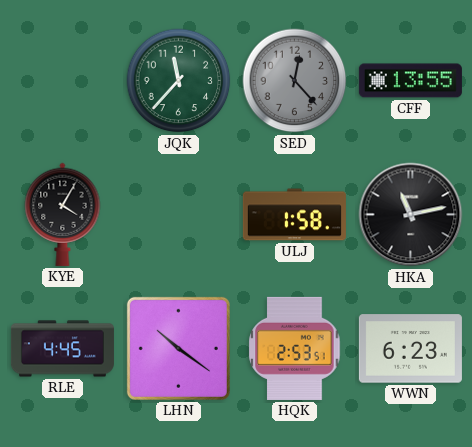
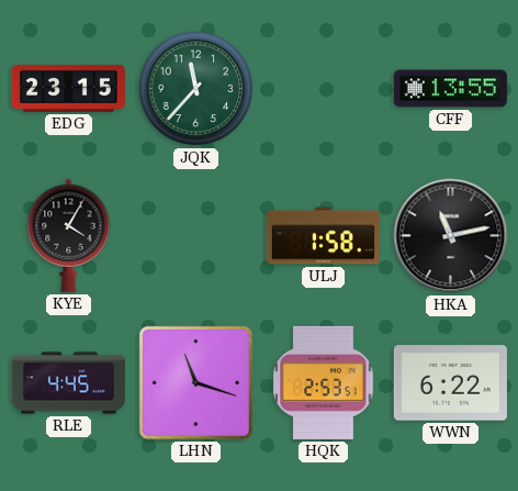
EDG: none -> 23:15
SED: 12:23 -> none
LHN: 10:21 -> 11:18
WWN: 6:23 -> 6:22
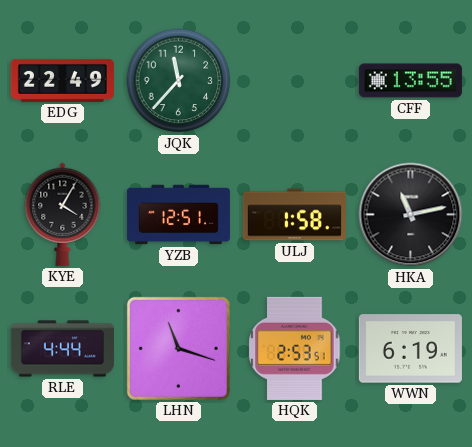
EDG: 23:15 -> 22:49
YZB: none -> 12:51
RLE: 4:45 -> 4:44
WWN: 6:22 -> 6:19
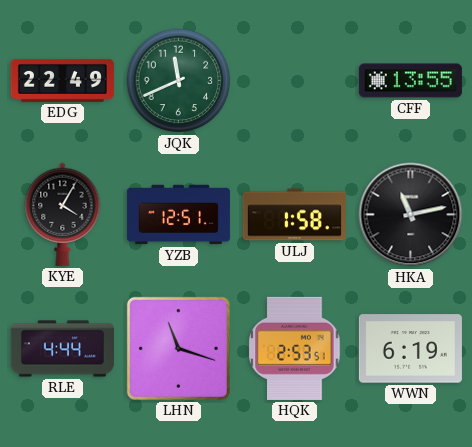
JQK: 11:37 -> 11:41
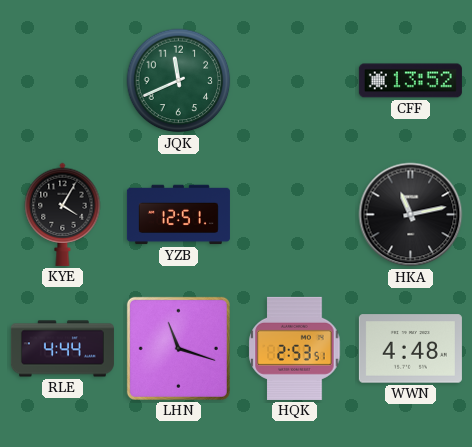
EDG: 22:49 -> none
CFF: 13:55 -> 13:52
ULJ: 1:58 -> none
WWN: 6:19 -> 4:48
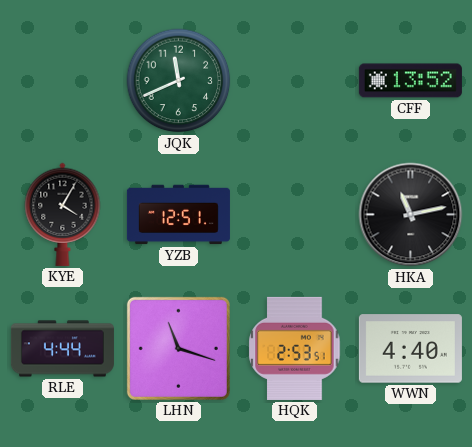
WWN: 4:48 -> 4:40
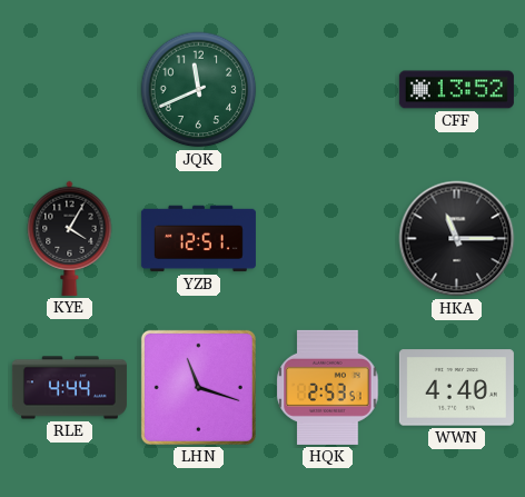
HKA: 11:13 -> 11:15
